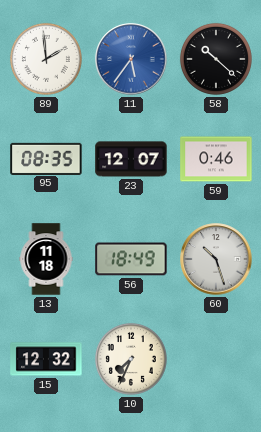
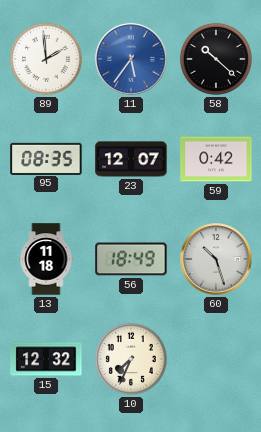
59: 0:46 -> 0:42
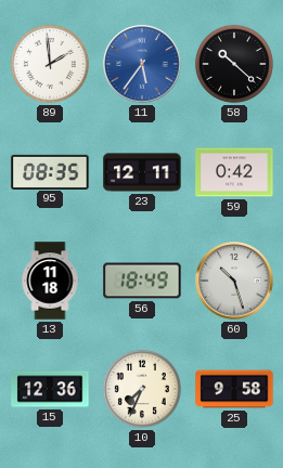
23: 12:07 -> 12:11
15: 12:32 -> 12:36
25: none -> 9:58
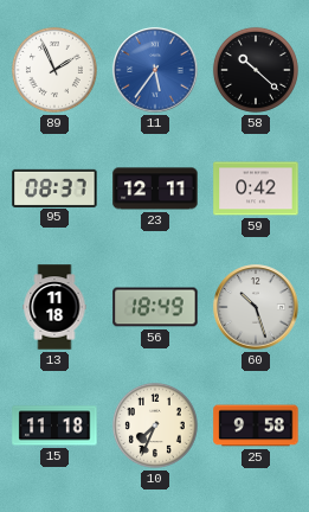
89: 1:59 -> 1:56
95: 08:35 -> 08:37
15: 12:36 -> 11:18
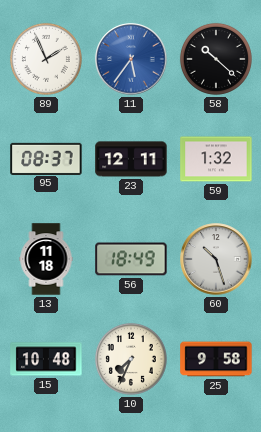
59: 0:42 -> 1:32
15: 11:18 -> 10:48
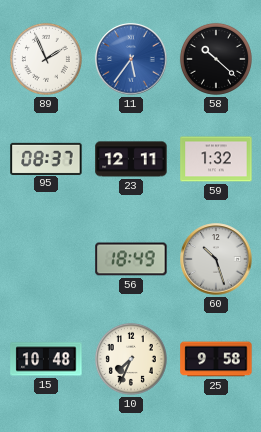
13: 11:18 -> none
